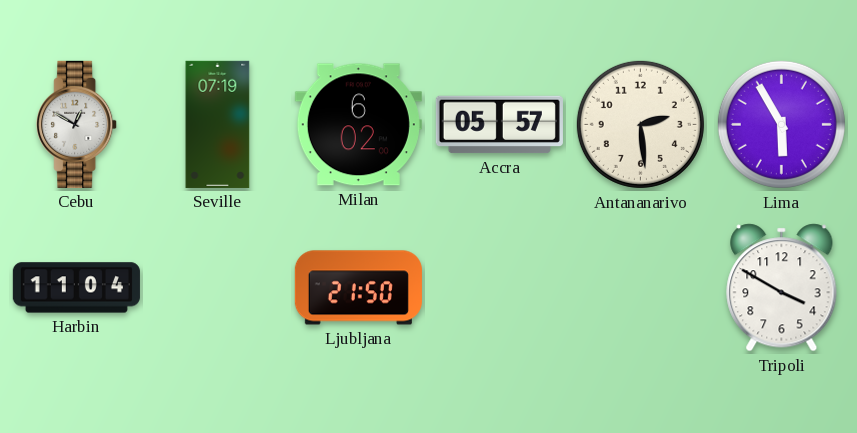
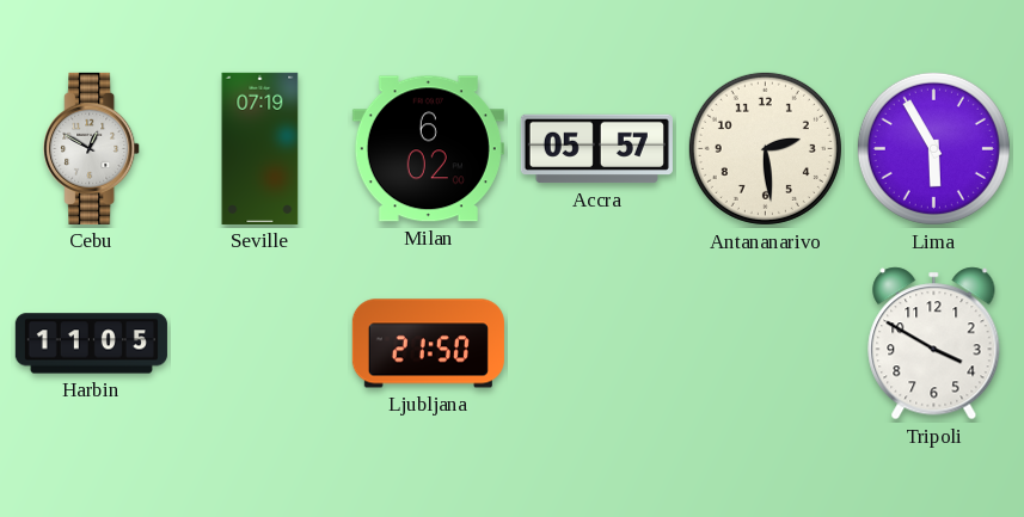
Harbin: 11:04 -> 11:05
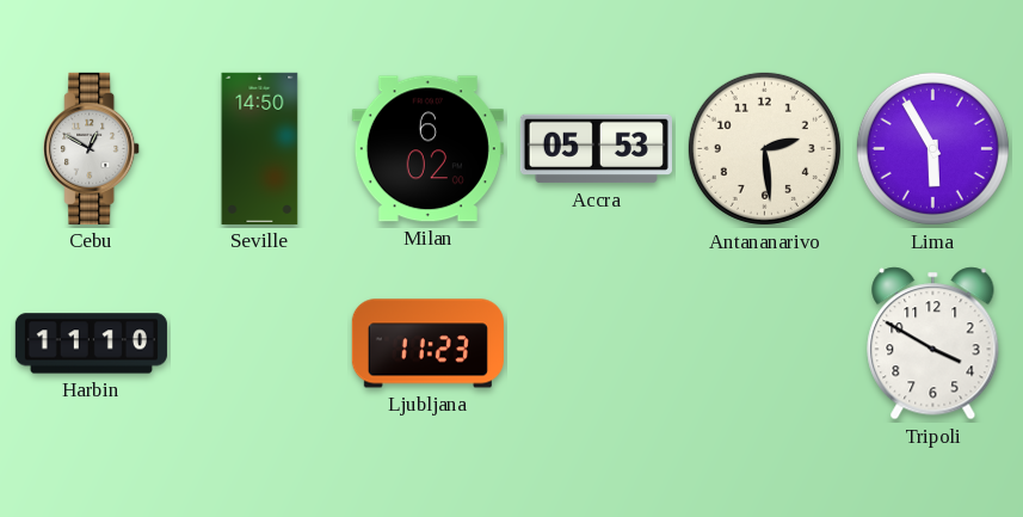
Seville: 07:19 -> 14:50
Accra: 05:57 -> 05:53
Harbin: 11:05 -> 11:10
Ljubljana: 21:50 -> 11:23
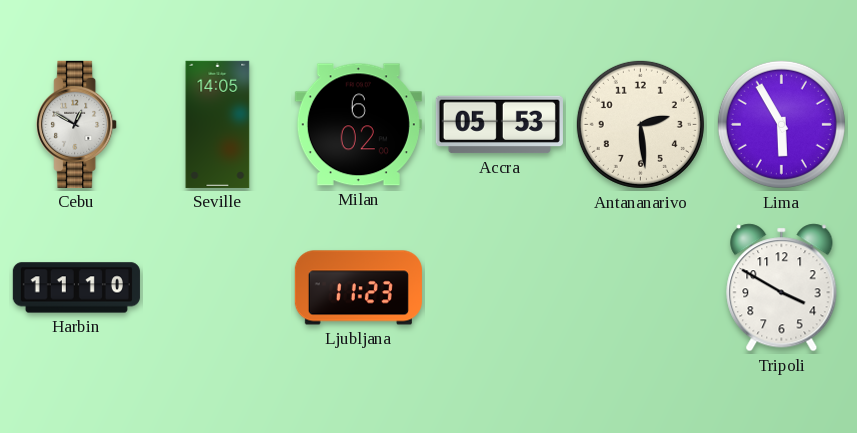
Seville: 14:50 -> 14:05
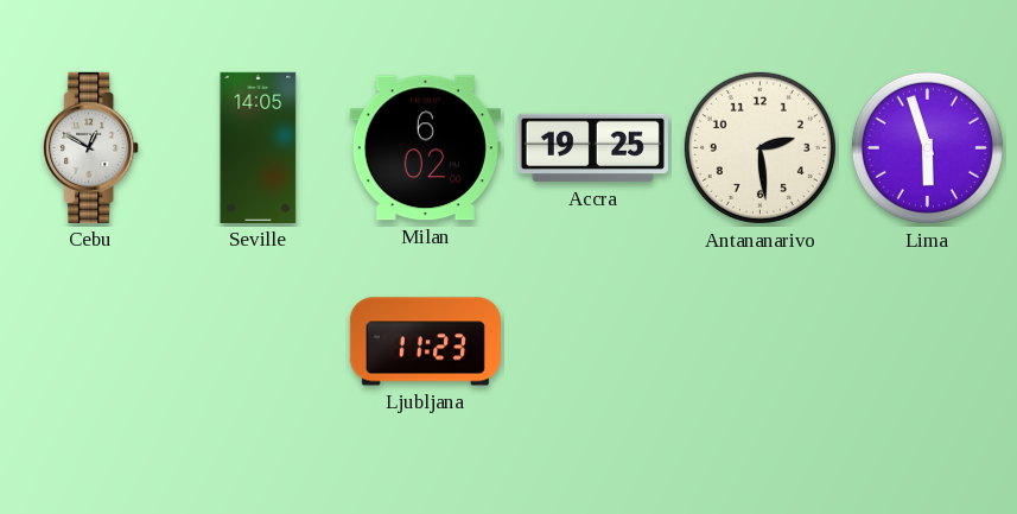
Accra: 05:53 -> 19:25
Lima: 5:55 -> 5:57
Harbin: 11:10 -> none
Tripoli: 3:50 -> none
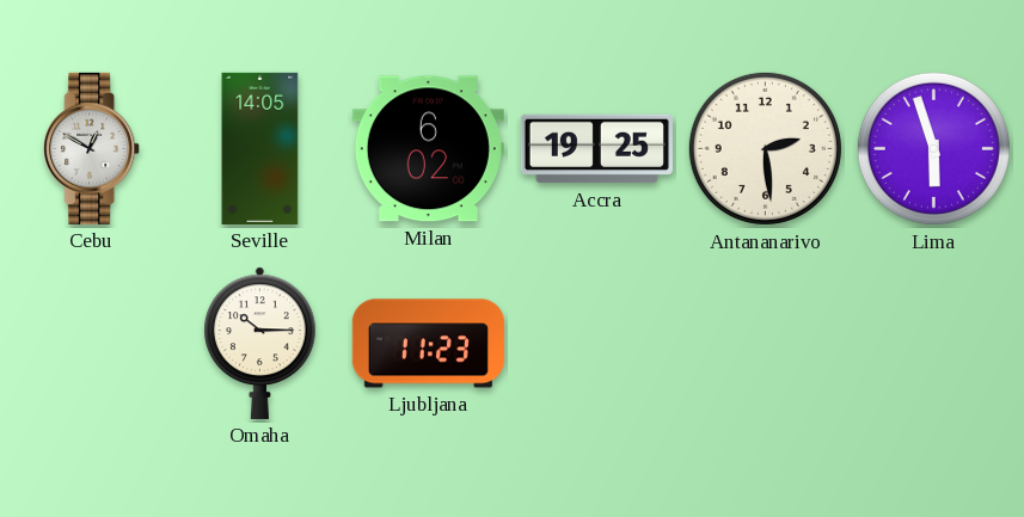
Omaha: none -> 10:15
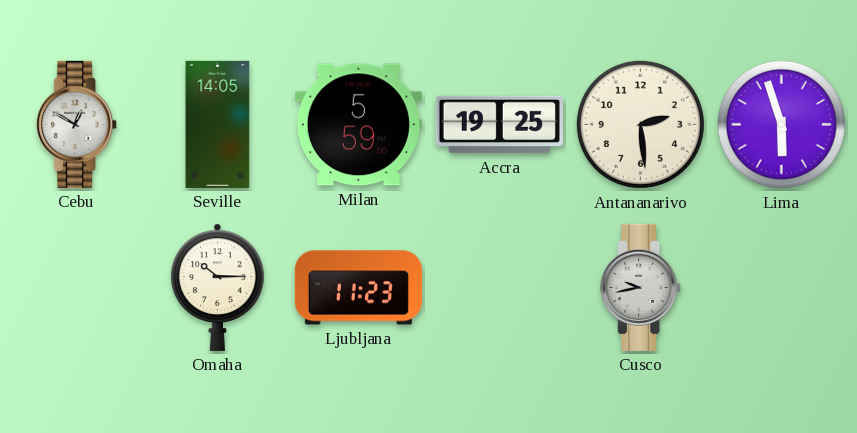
Milan: 6:02 -> 5:59
Cusco: none -> 9:43
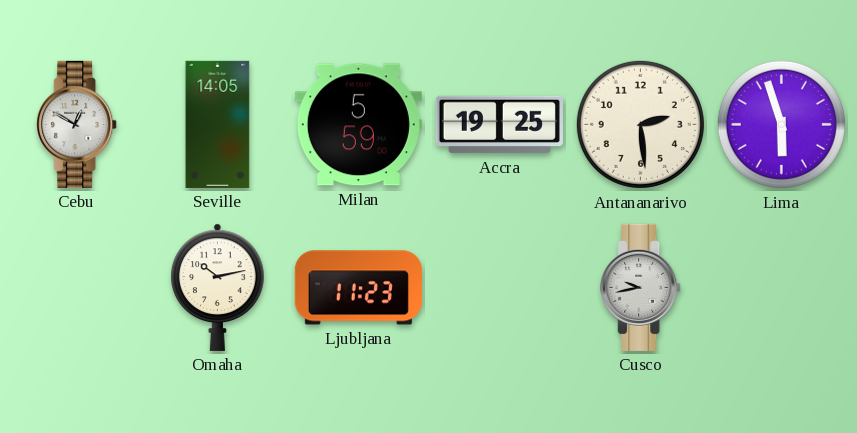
Omaha: 10:15 -> 10:13
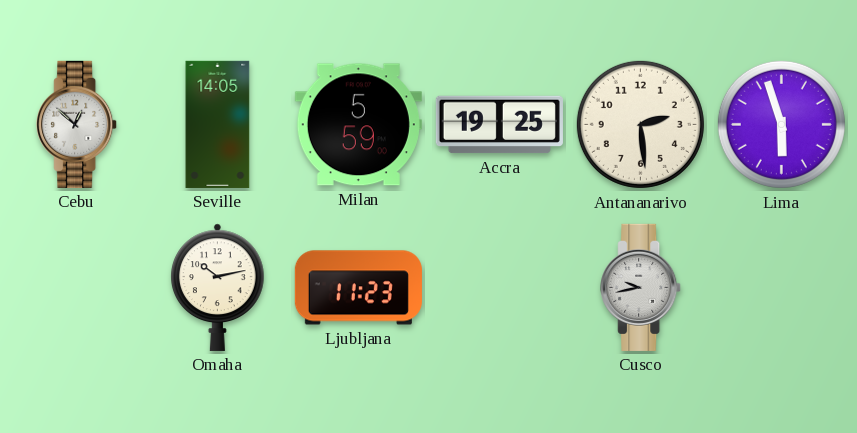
Cebu: 12:50 -> 12:52
